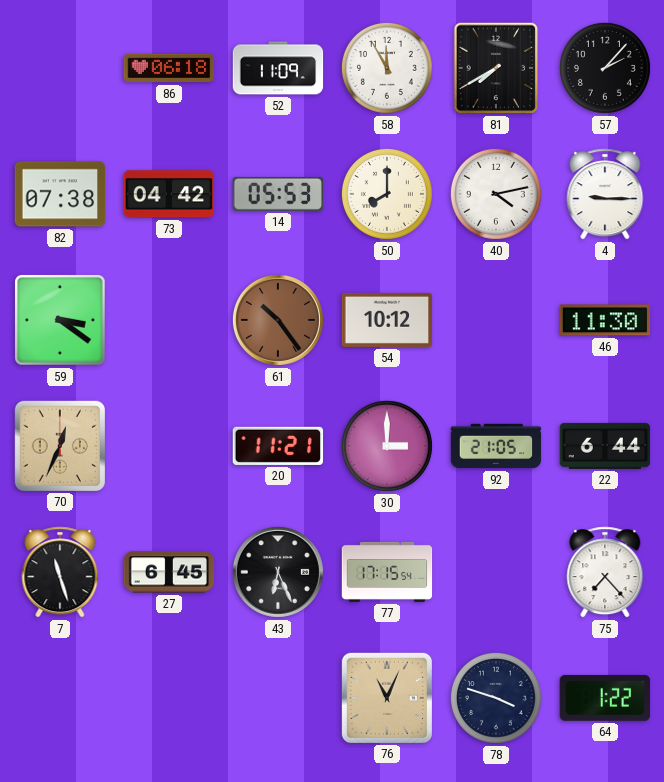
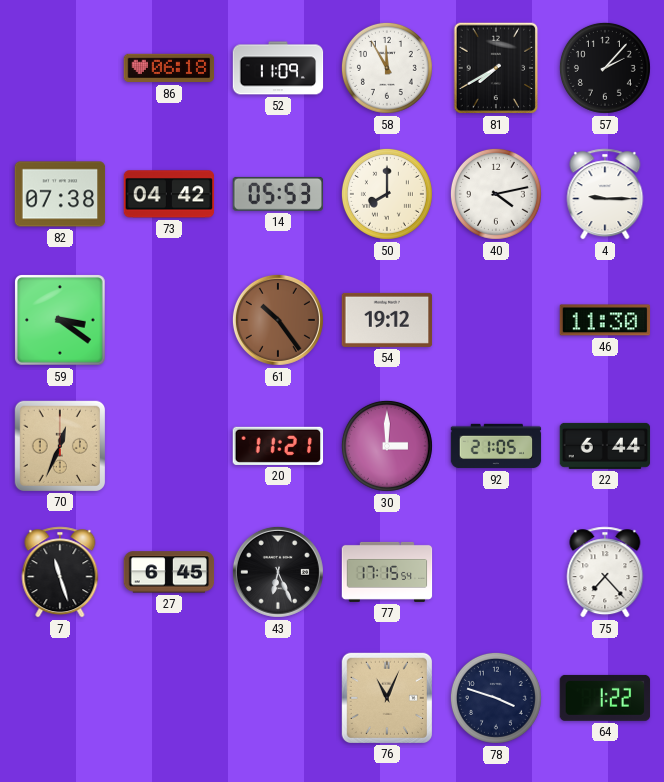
54: 10:12 -> 19:12
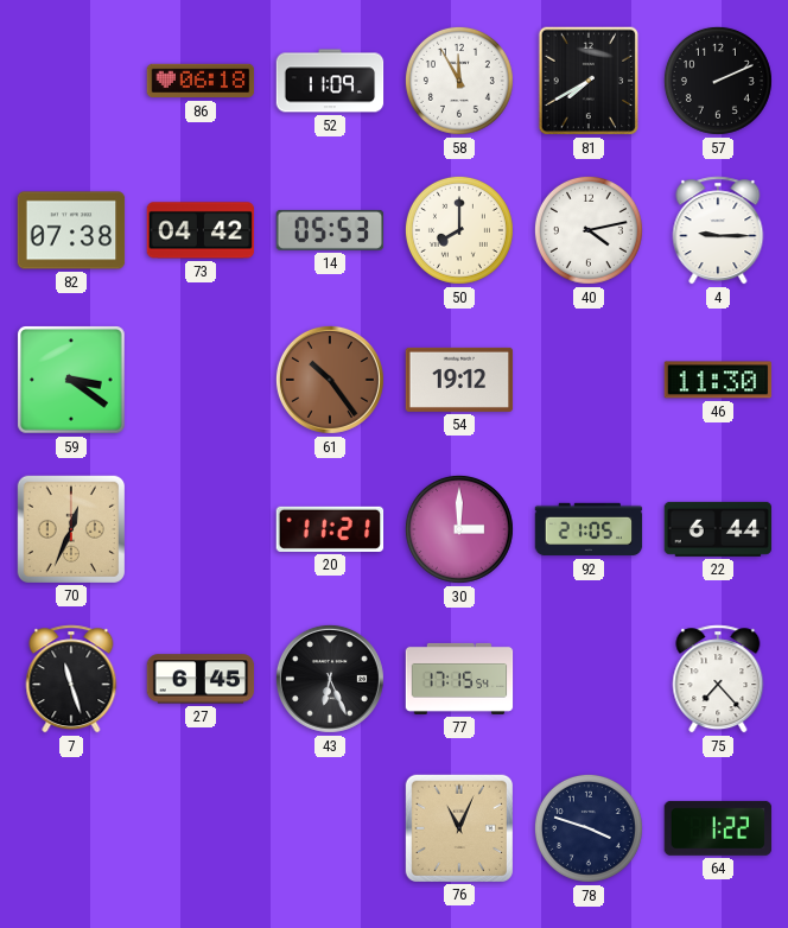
57: 2:07 -> 2:11
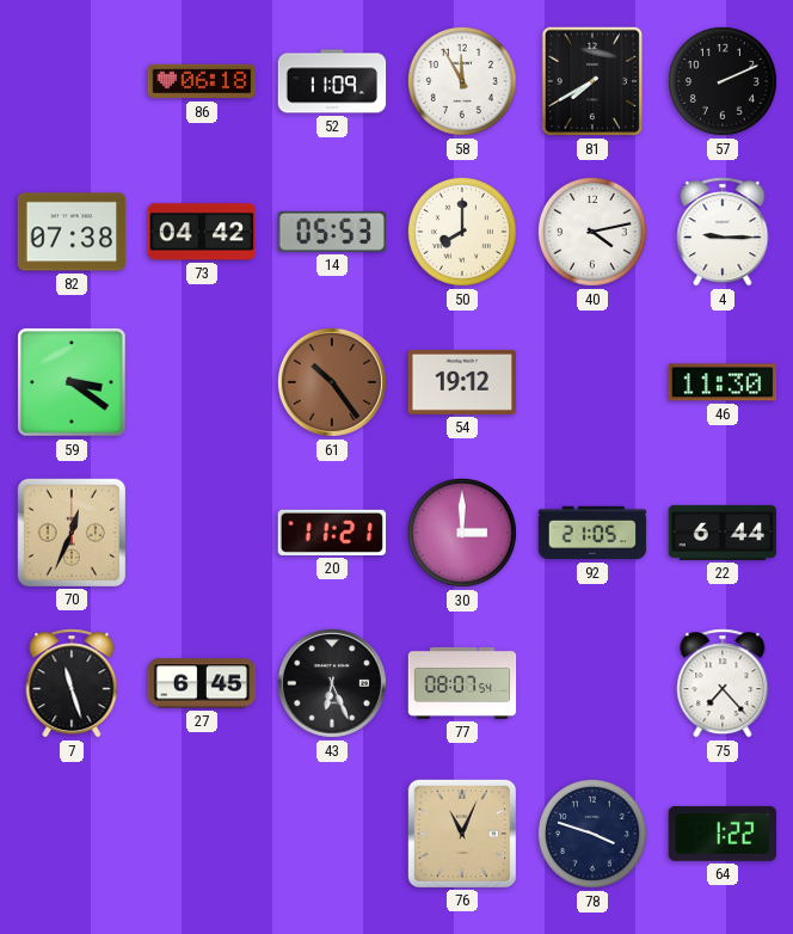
77: 17:15 -> 08:07
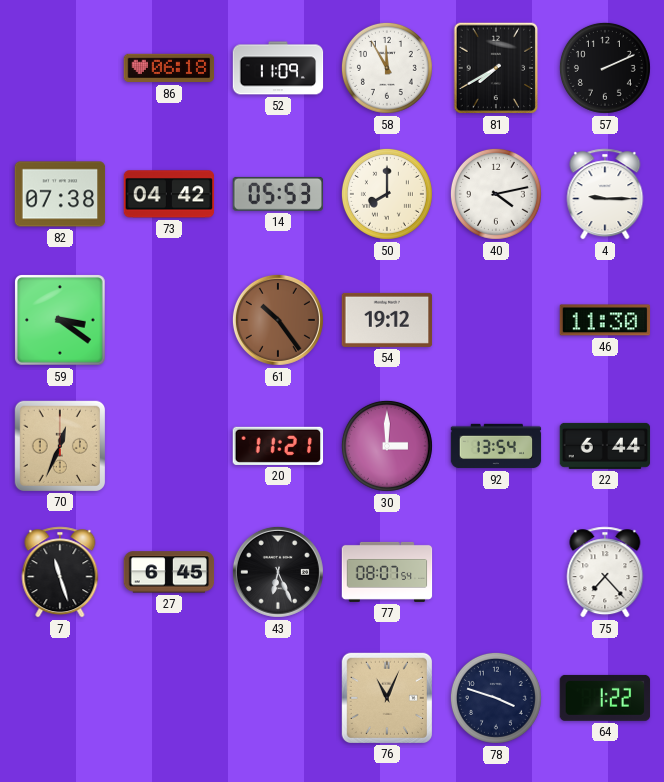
92: 21:05 -> 13:54
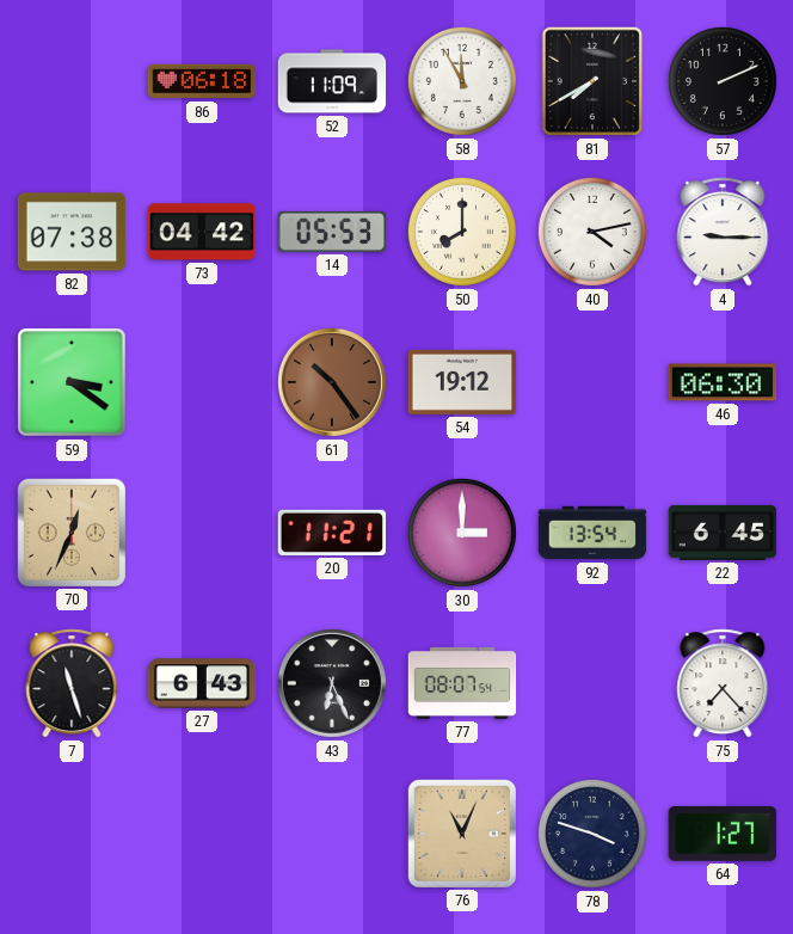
46: 11:30 -> 06:30
22: 6:44 -> 6:45
27: 6:45 -> 6:43
64: 1:22 -> 1:27
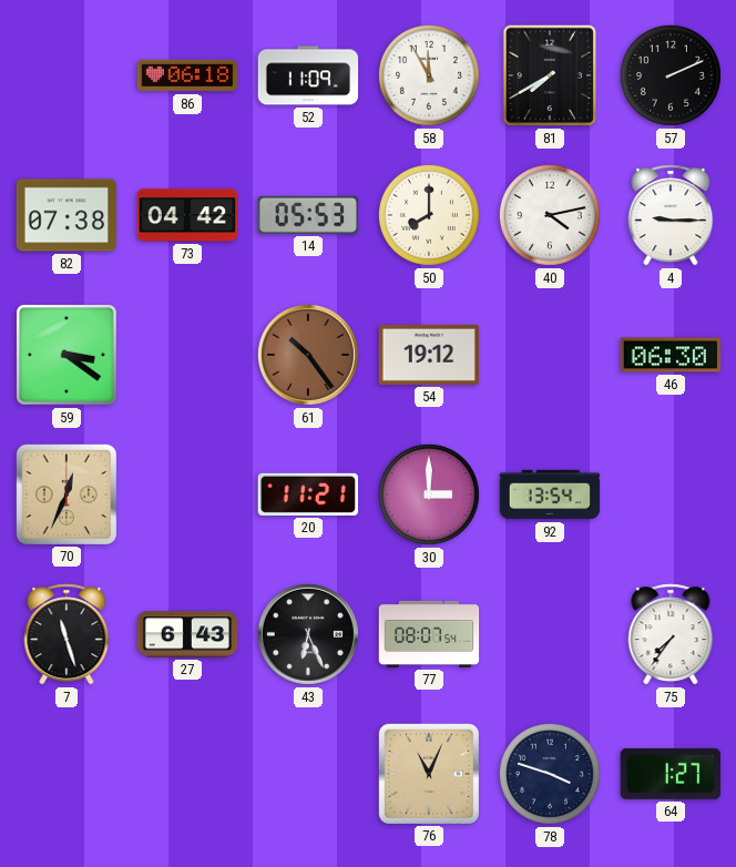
22: 6:45 -> none
75: 7:23 -> 7:36
